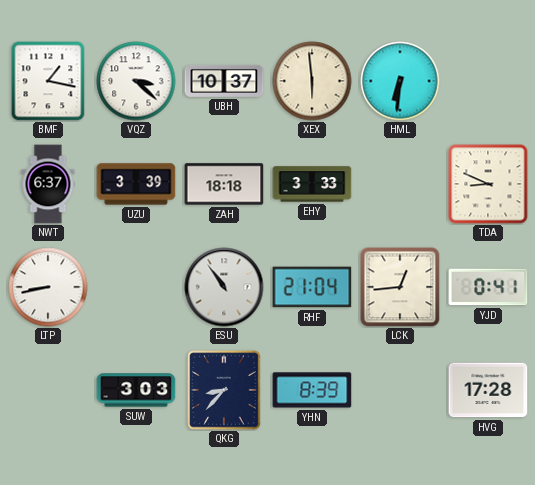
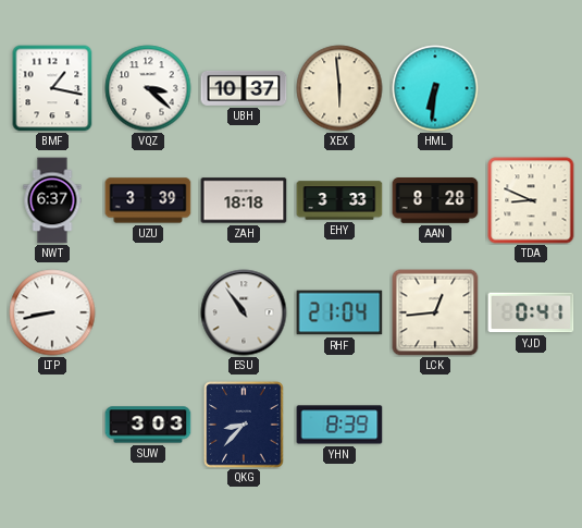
AAN: none -> 8:28
HVG: 17:28 -> none
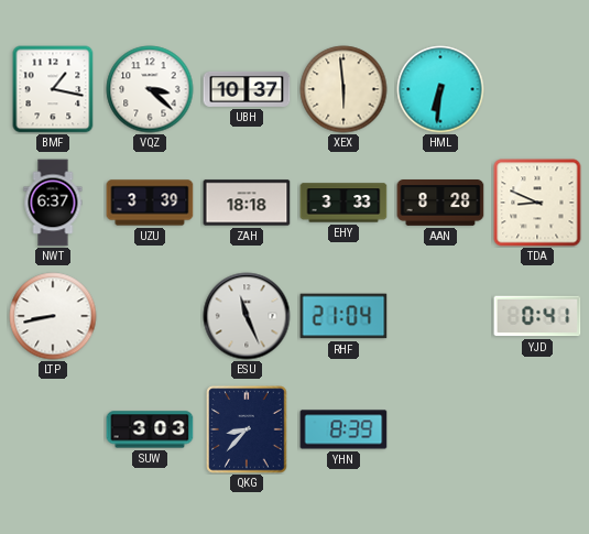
ESU: 10:54 -> 11:26
LCK: 12:44 -> none
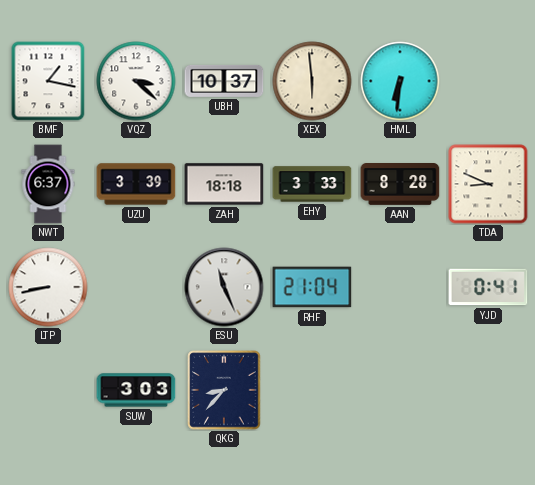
YHN: 8:39 -> none
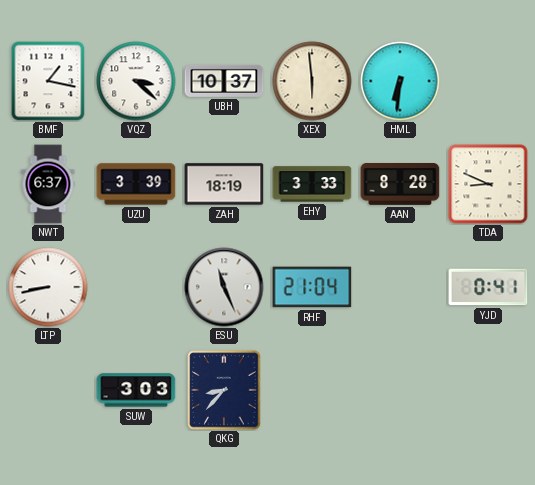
ZAH: 18:18 -> 18:19
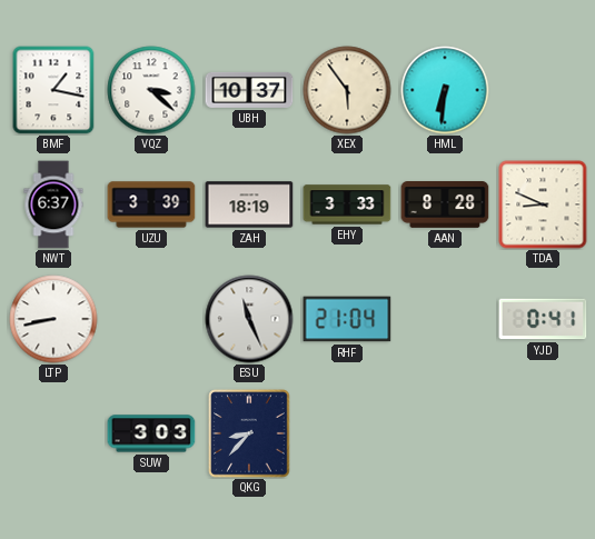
XEX: 5:59 -> 5:54
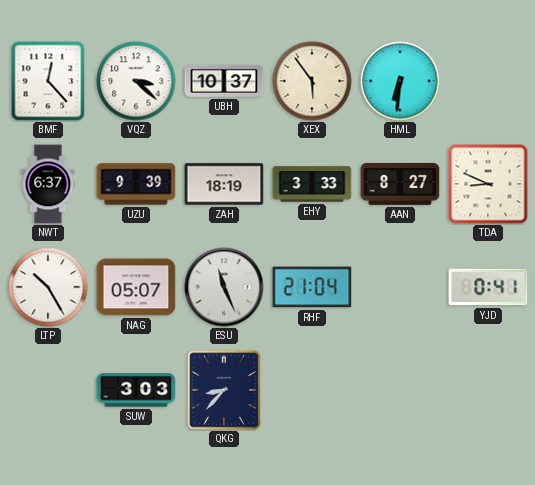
BMF: 1:17 -> 12:23
UZU: 3:39 -> 9:39
AAN: 8:28 -> 8:27
LTP: 8:43 -> 10:25
NAG: none -> 05:07
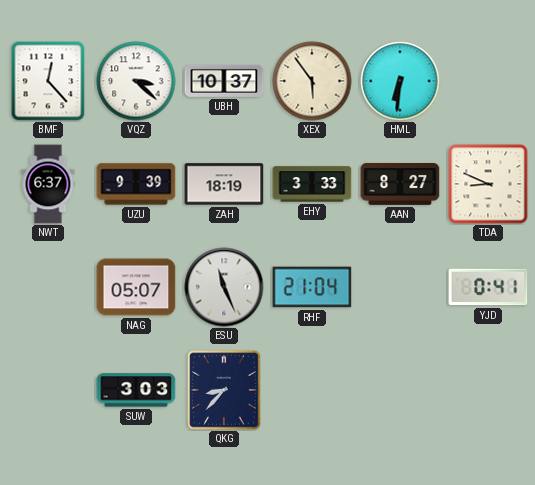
LTP: 10:25 -> none
